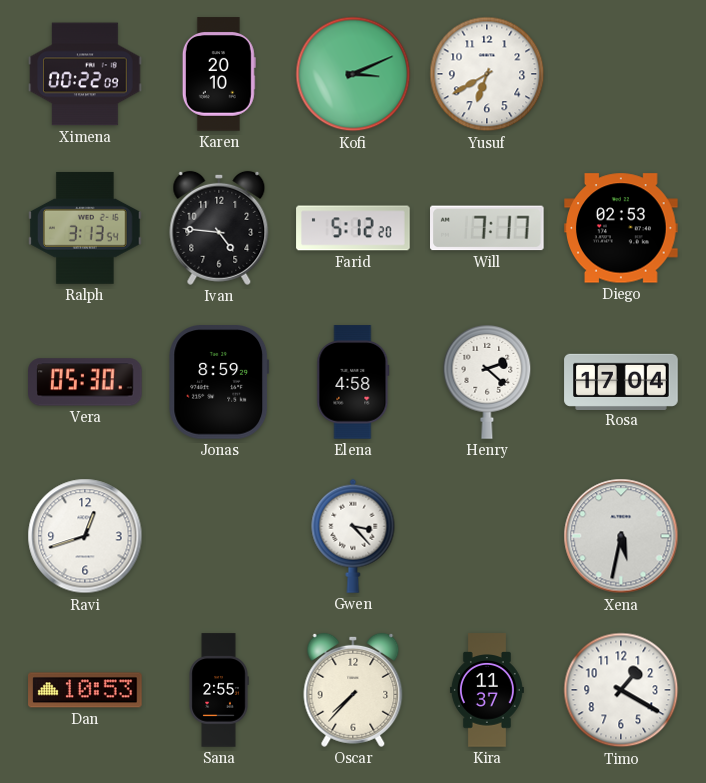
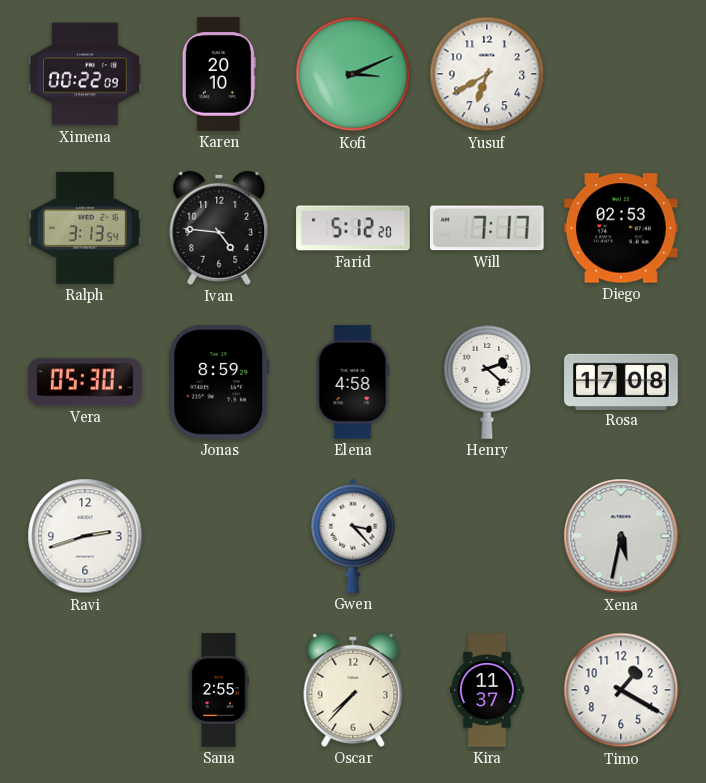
Rosa: 17:04 -> 17:08
Ravi: 12:42 -> 2:42
Dan: 10:53 -> none
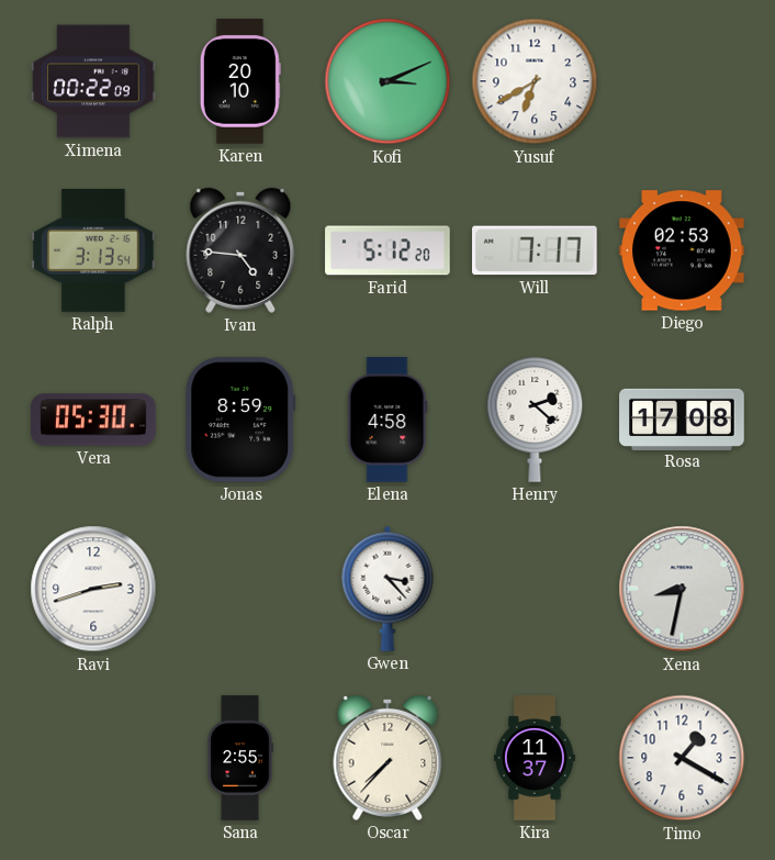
Xena: 5:32 -> 8:32
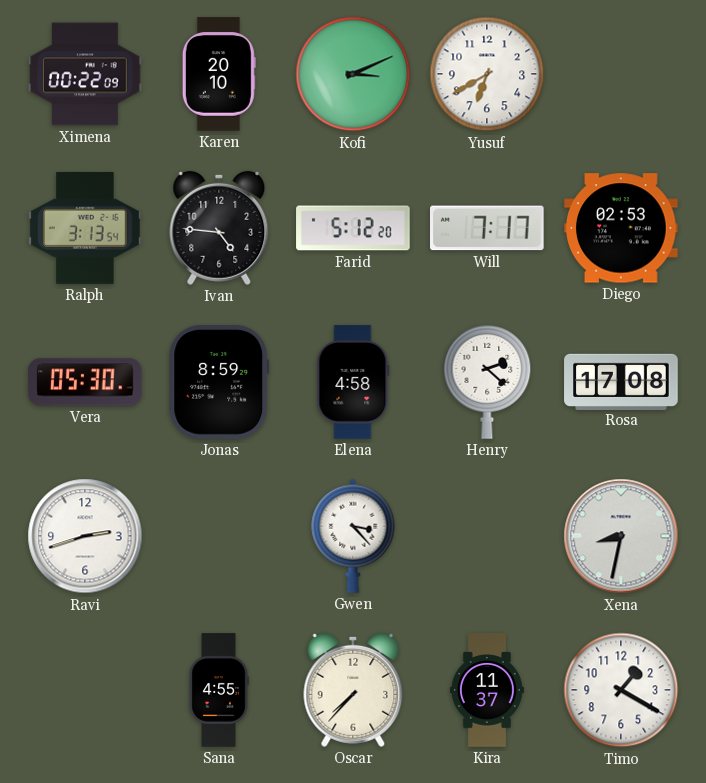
Sana: 2:55 -> 4:55
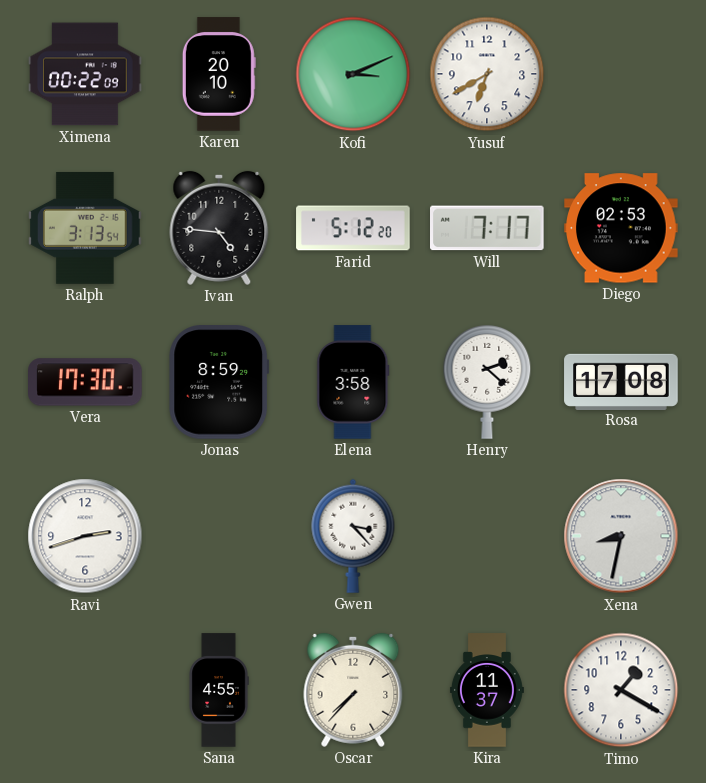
Vera: 05:30 -> 17:30
Elena: 4:58 -> 3:58
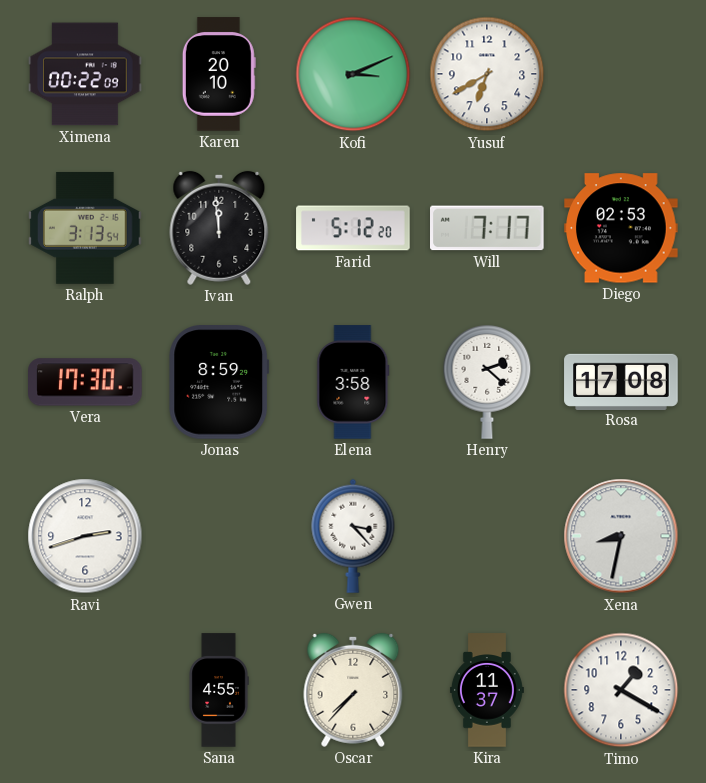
Ivan: 4:46 -> 11:59
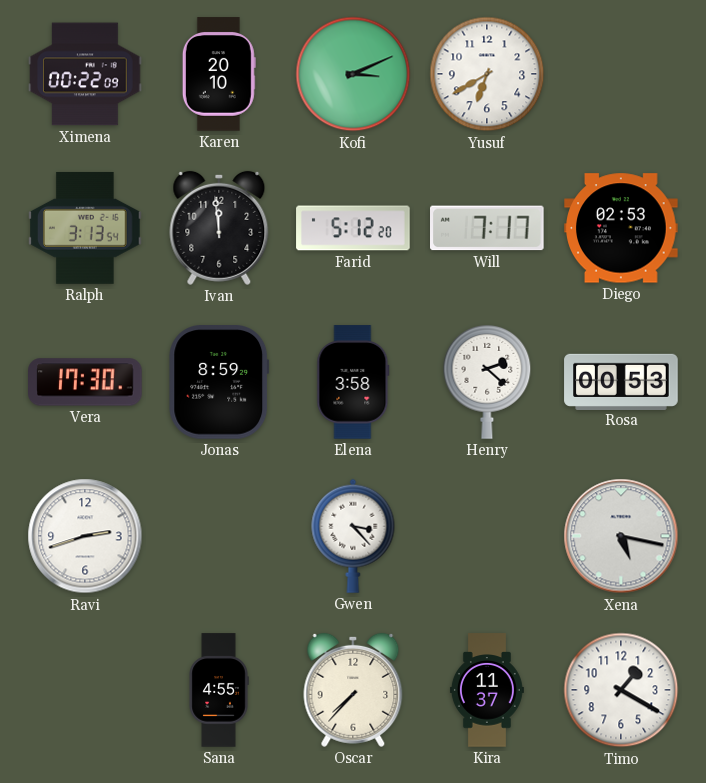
Rosa: 17:08 -> 00:53
Xena: 8:32 -> 5:17
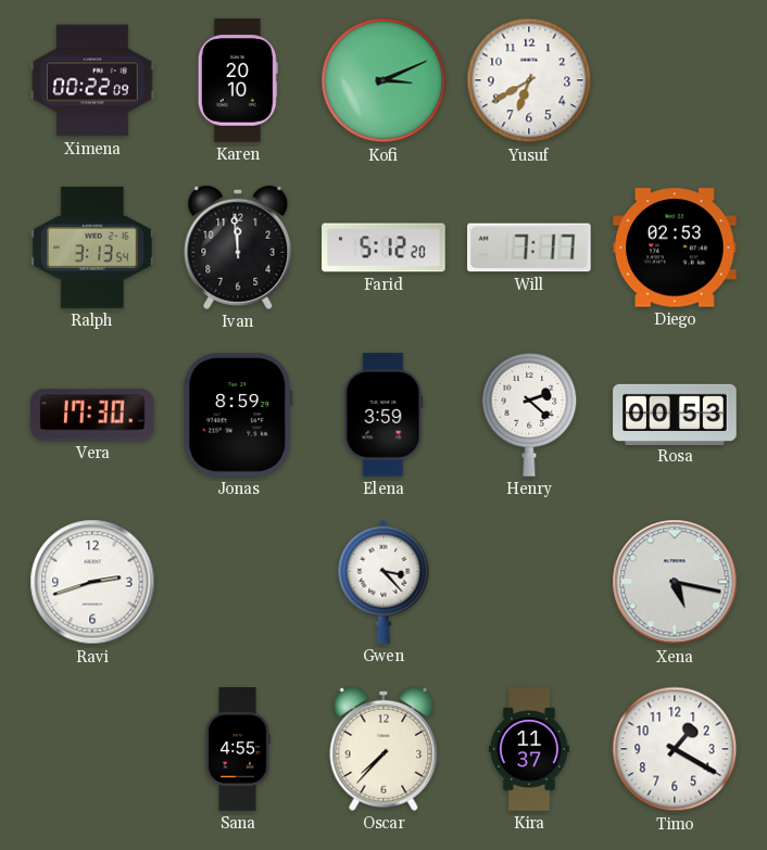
Elena: 3:58 -> 3:59
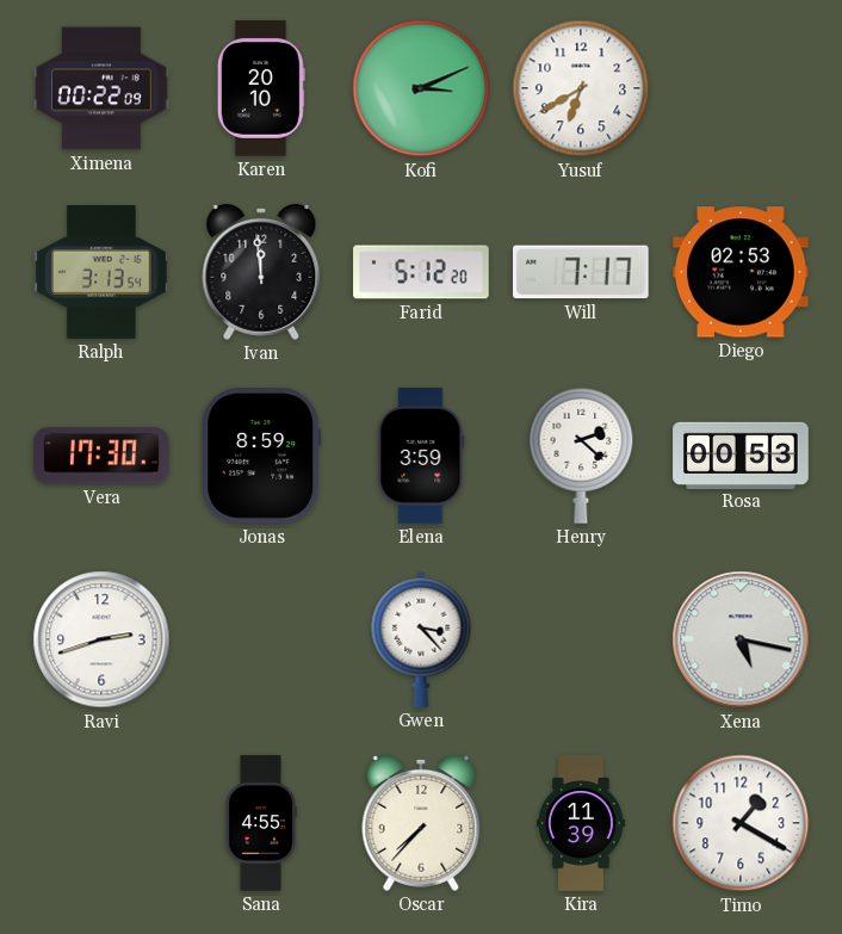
Kira: 11:37 -> 11:39
